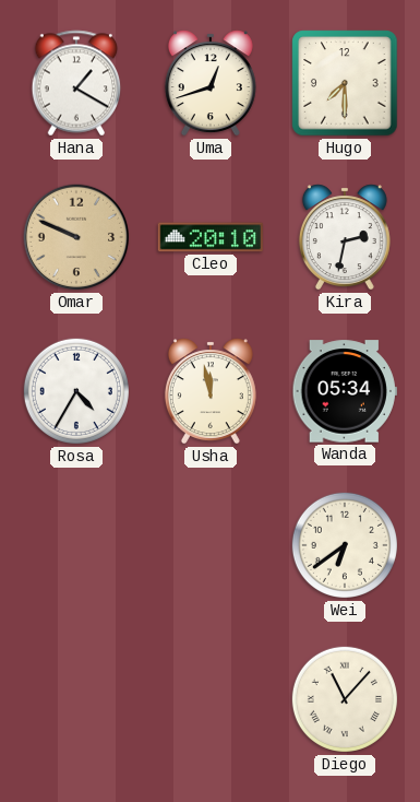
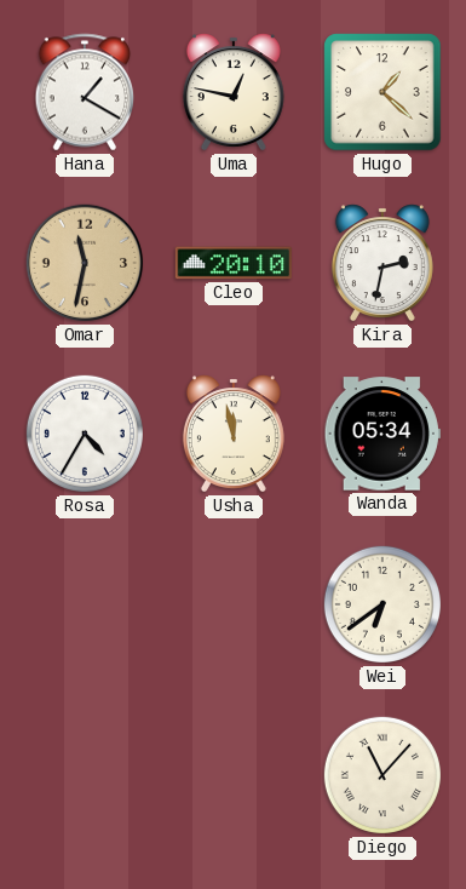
Uma: 12:42 -> 12:47
Hugo: 7:30 -> 1:22
Omar: 9:49 -> 11:32
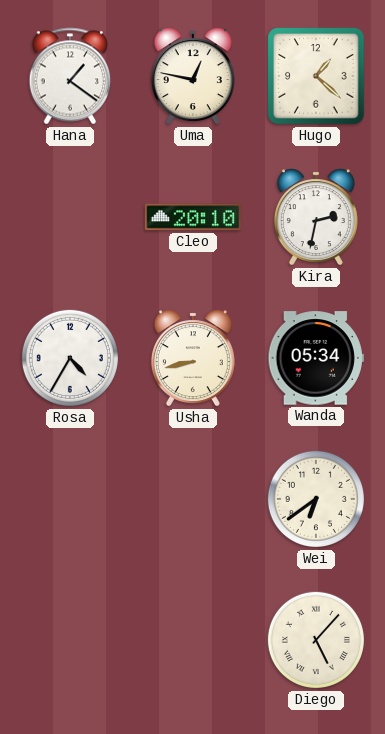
Hana: 1:20 -> 1:21
Omar: 11:32 -> none
Usha: 11:58 -> 8:43
Diego: 11:07 -> 5:07
